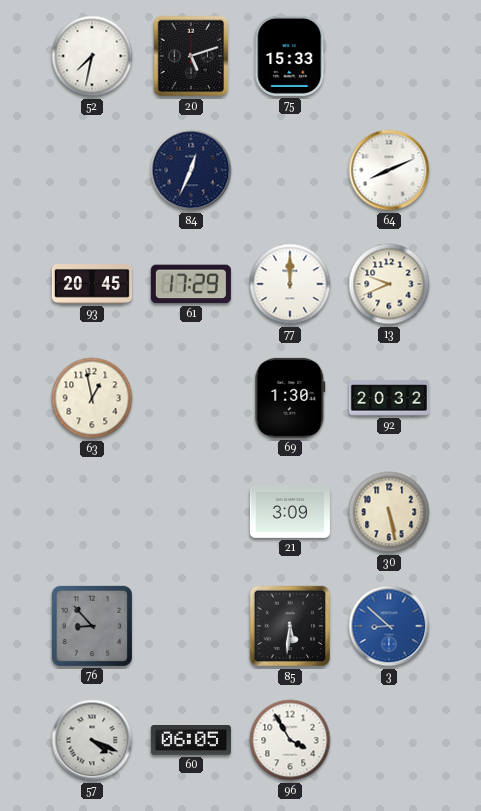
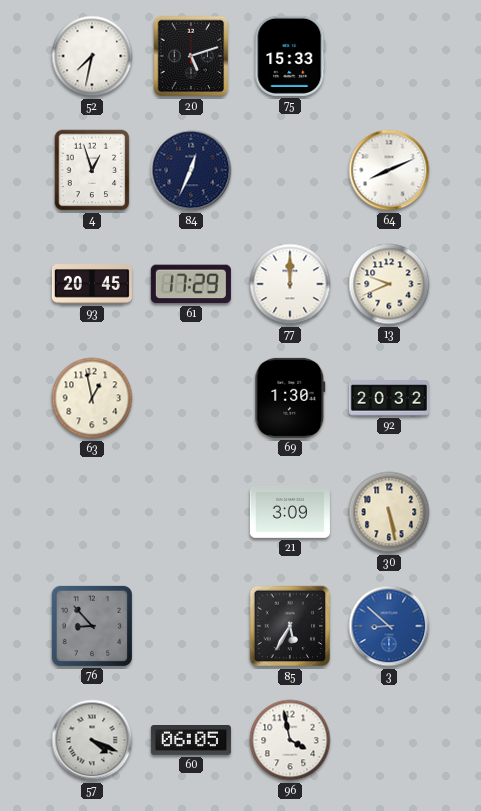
4: none -> 12:57
85: 5:31 -> 5:35
96: 3:55 -> 3:58
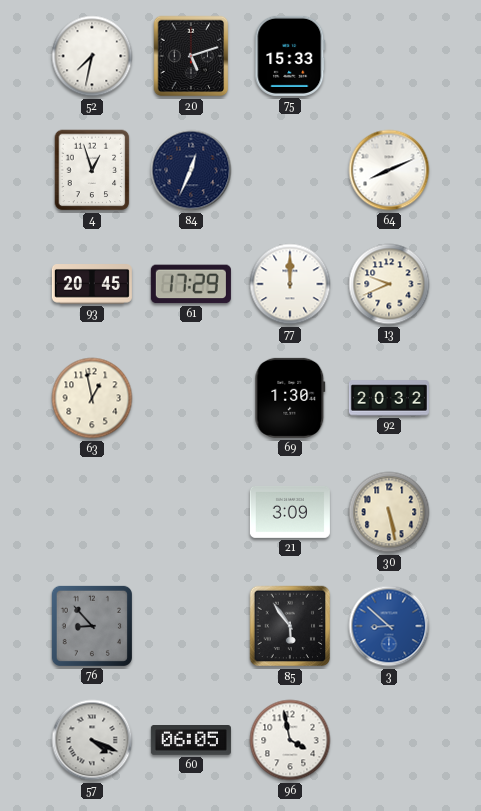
85: 5:35 -> 5:54
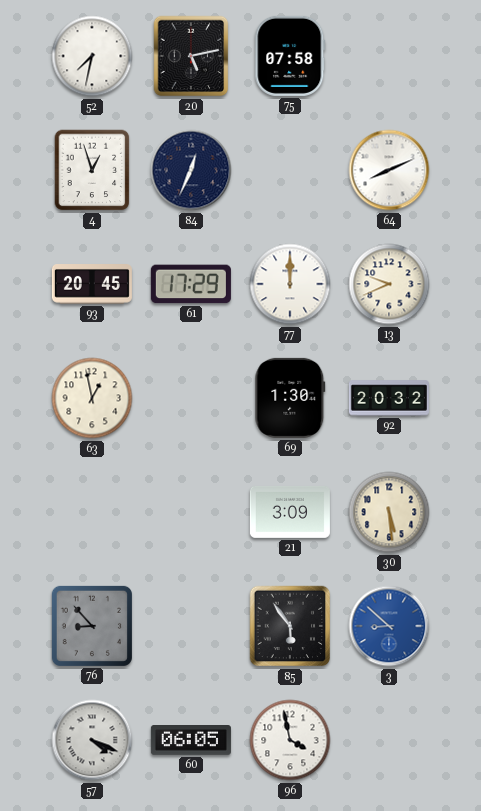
20: 5:12 -> 5:13
75: 15:33 -> 07:58
30: 5:28 -> 5:29
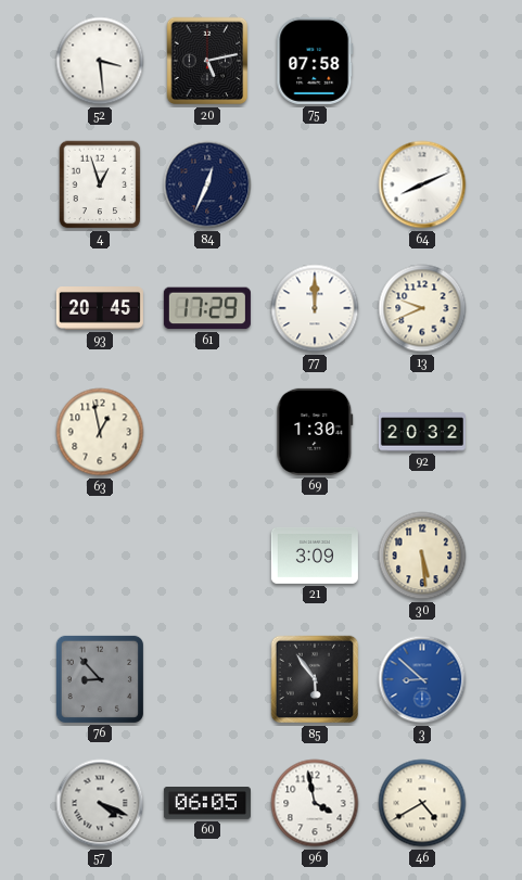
52: 7:32 -> 3:29
46: none -> 4:40
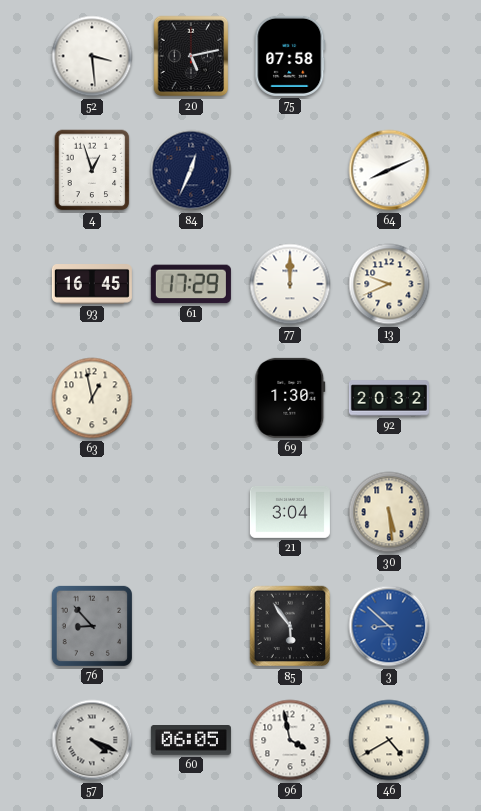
93: 20:45 -> 16:45
21: 3:09 -> 3:04
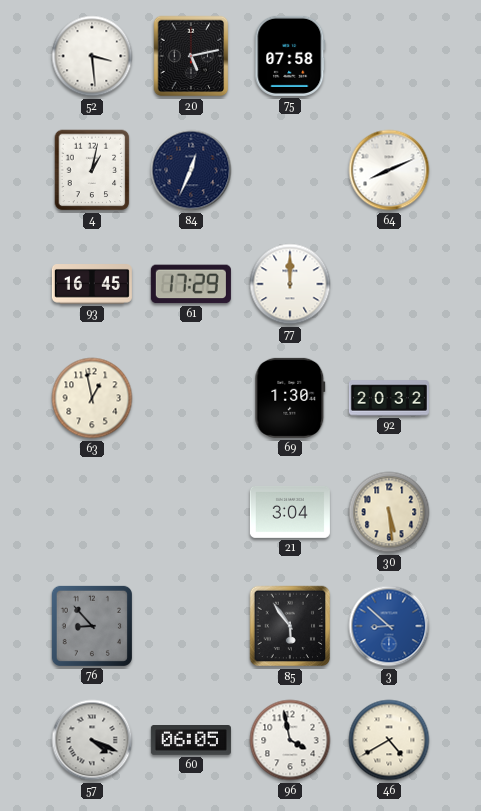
4: 12:57 -> 1:02
13: 9:41 -> none
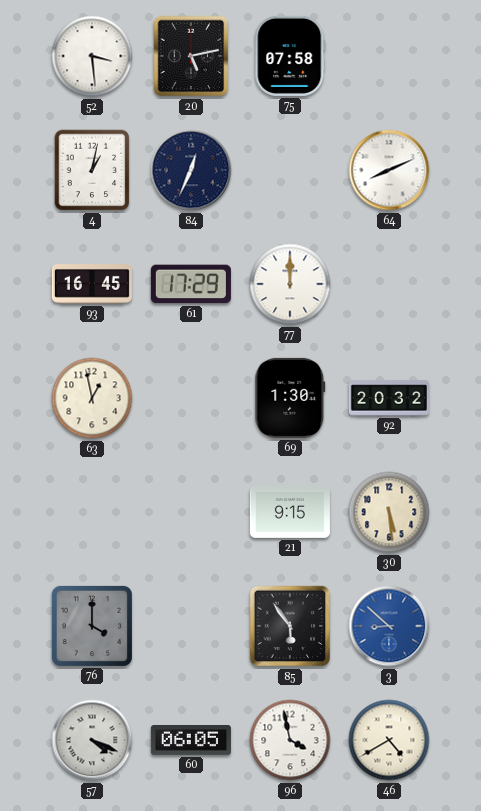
21: 3:04 -> 9:15
76: 8:53 -> 4:00
